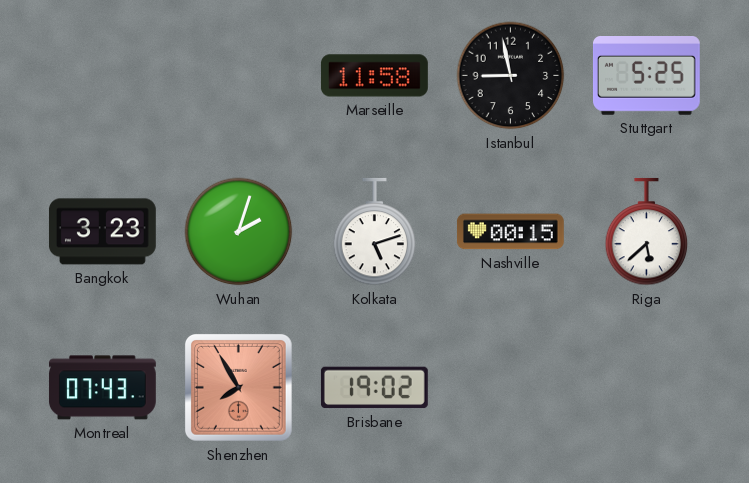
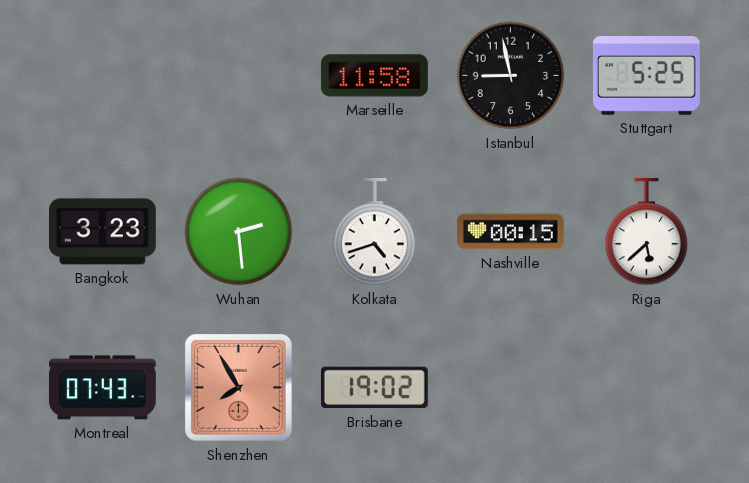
Wuhan: 2:03 -> 2:29
Kolkata: 5:12 -> 4:42
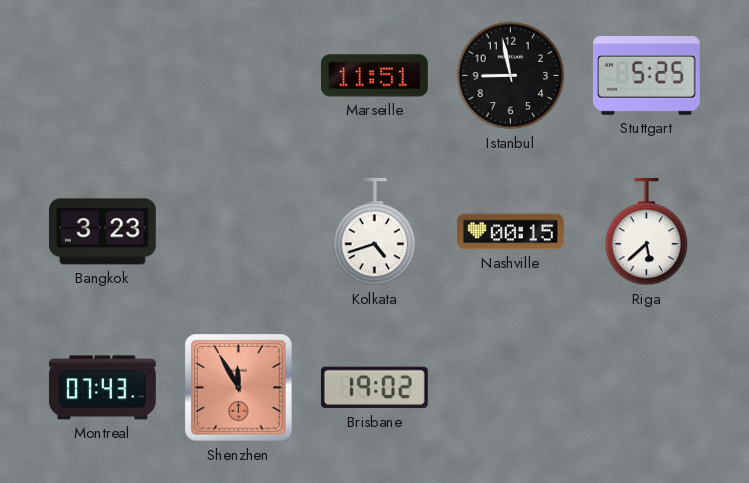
Marseille: 11:58 -> 11:51
Wuhan: 2:29 -> none
Shenzhen: 7:55 -> 11:55
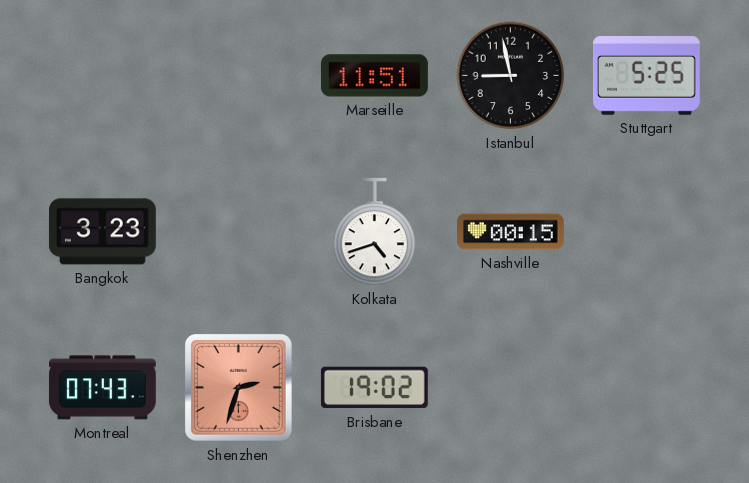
Riga: 5:38 -> none
Shenzhen: 11:55 -> 2:33
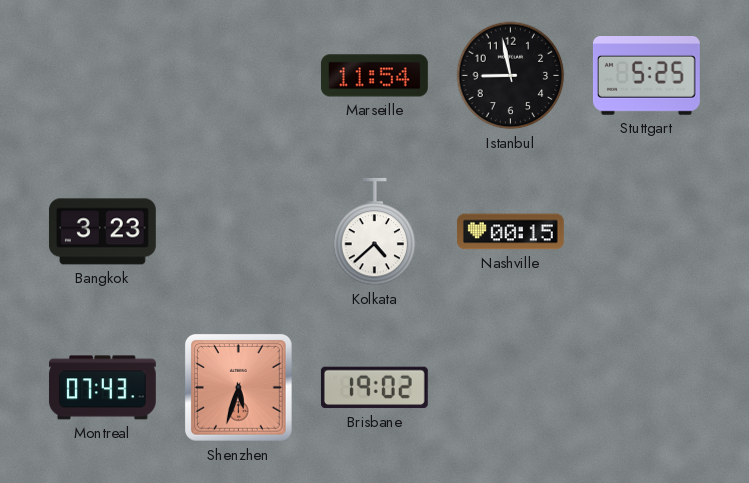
Marseille: 11:51 -> 11:54
Kolkata: 4:42 -> 4:38
Shenzhen: 2:33 -> 5:33
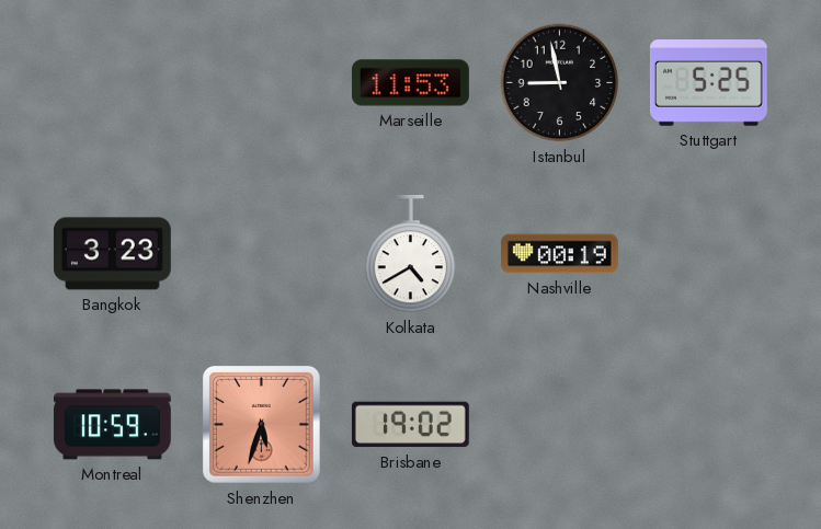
Marseille: 11:54 -> 11:53
Kolkata: 4:38 -> 4:40
Nashville: 00:15 -> 00:19
Montreal: 07:43 -> 10:59
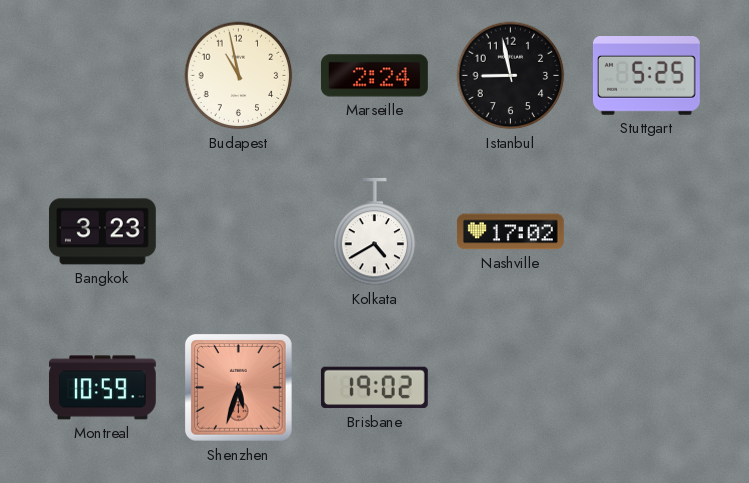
Budapest: none -> 10:58
Marseille: 11:53 -> 2:24
Nashville: 00:19 -> 17:02
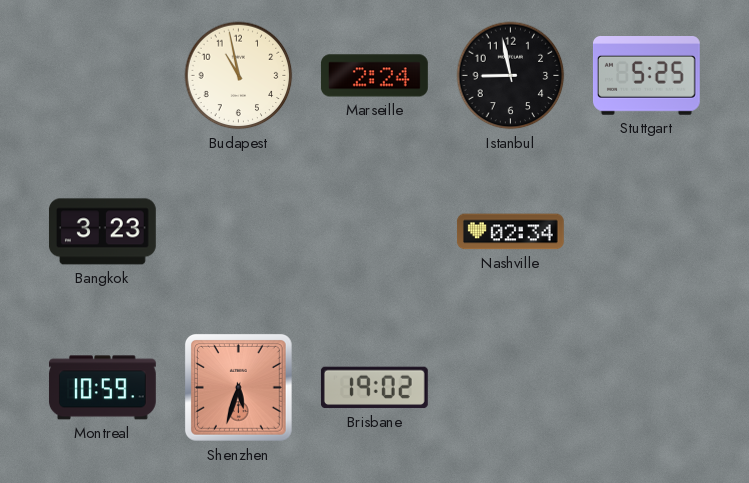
Kolkata: 4:40 -> none
Nashville: 17:02 -> 02:34
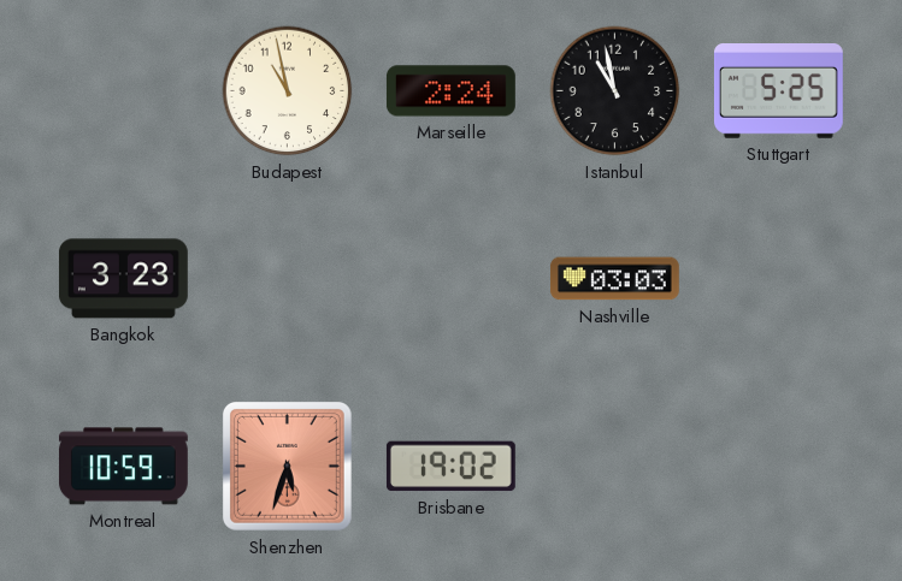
Istanbul: 8:58 -> 10:58
Nashville: 02:34 -> 03:03
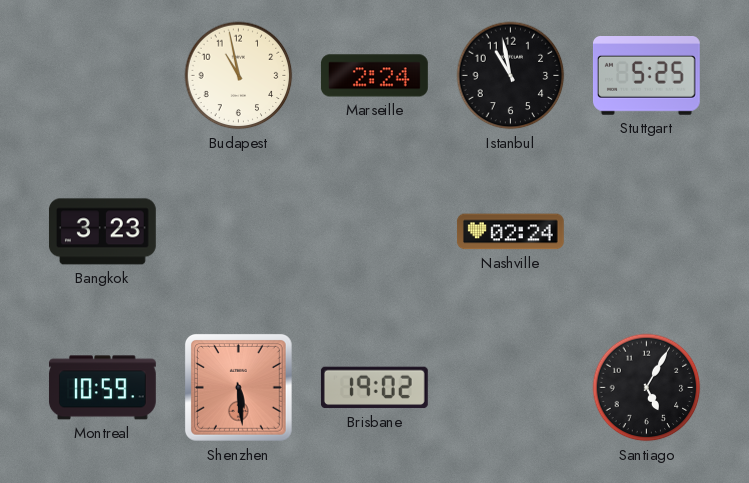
Nashville: 03:03 -> 02:24
Shenzhen: 5:33 -> 5:29
Santiago: none -> 5:05
